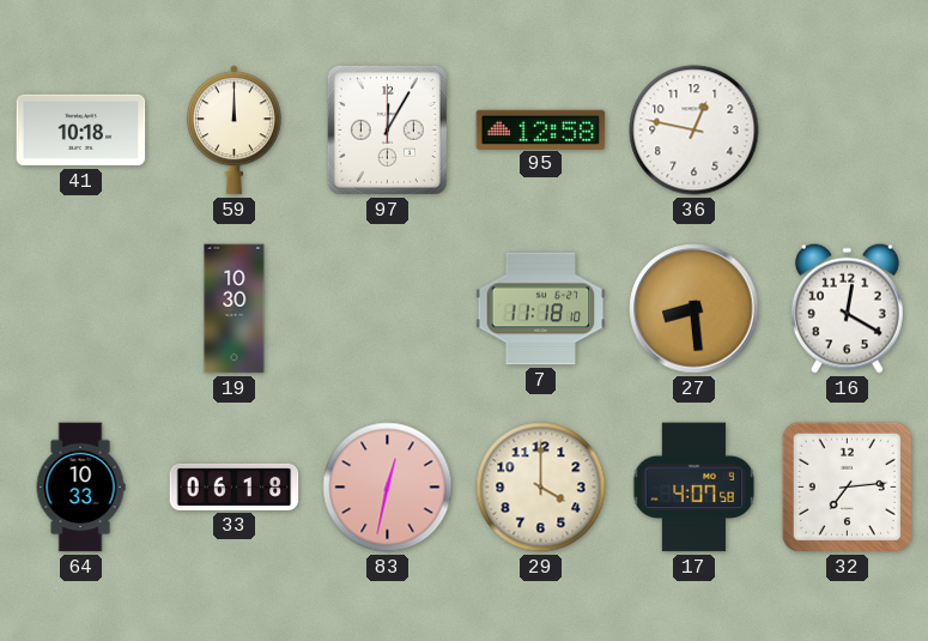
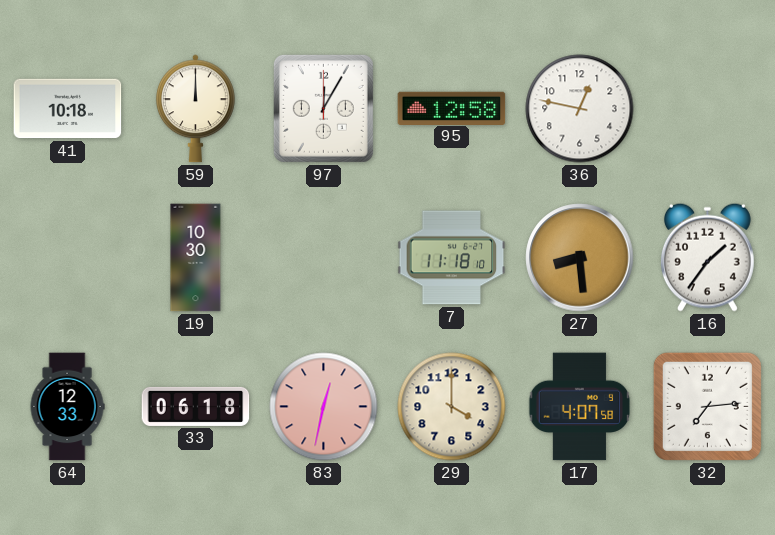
16: 12:20 -> 1:36
64: 10:33 -> 12:33
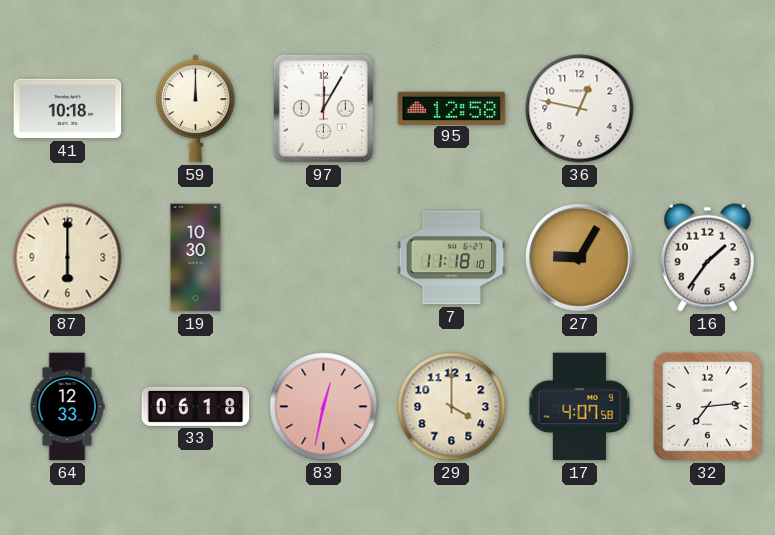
87: none -> 6:00
27: 8:29 -> 9:05
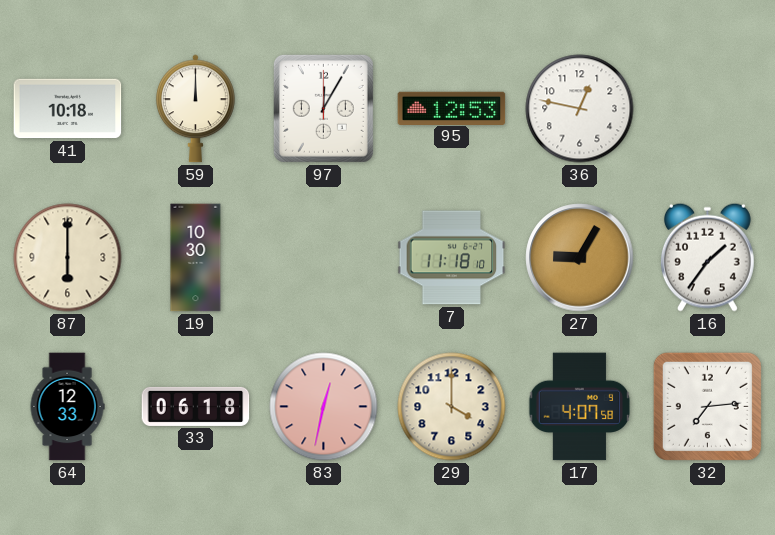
95: 12:58 -> 12:53
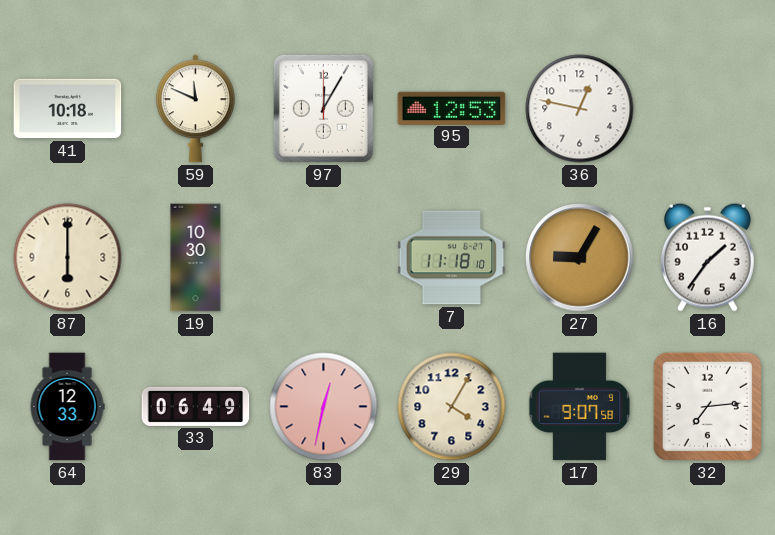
59: 12:00 -> 11:49
33: 06:18 -> 06:49
29: 4:00 -> 4:05
17: 4:07 -> 9:07
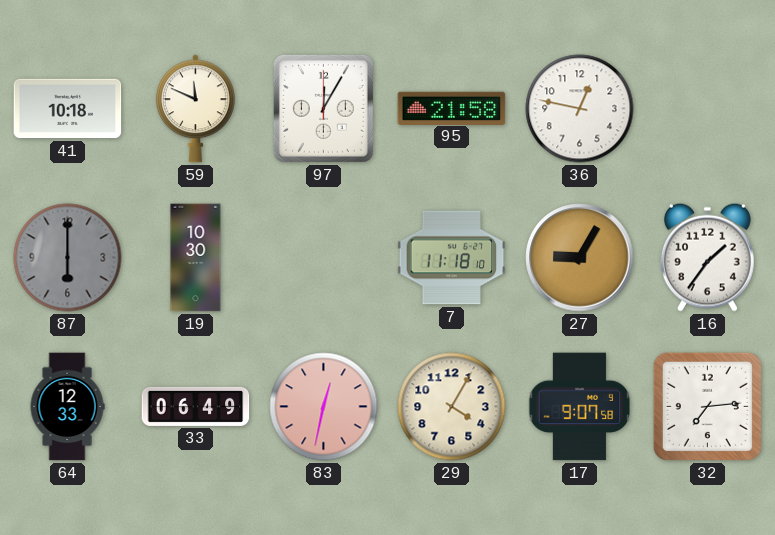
95: 12:53 -> 21:58
87 dial: cream -> grey
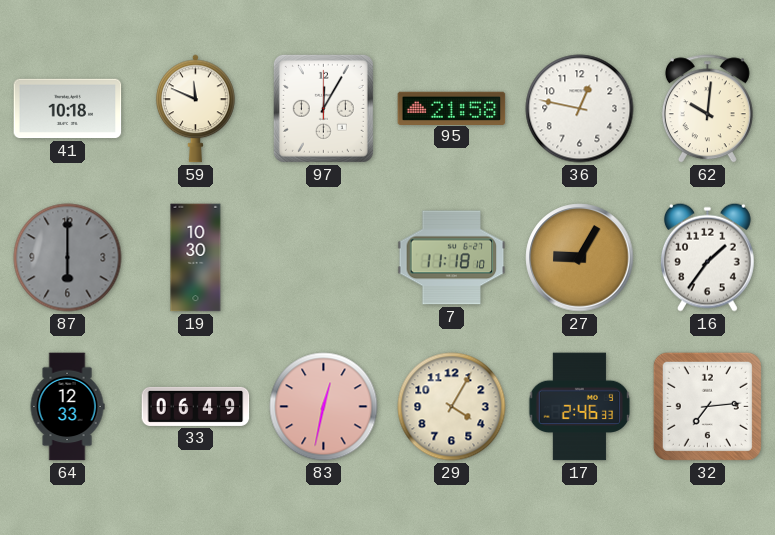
62: none -> 10:01
17: 9:07 -> 2:46
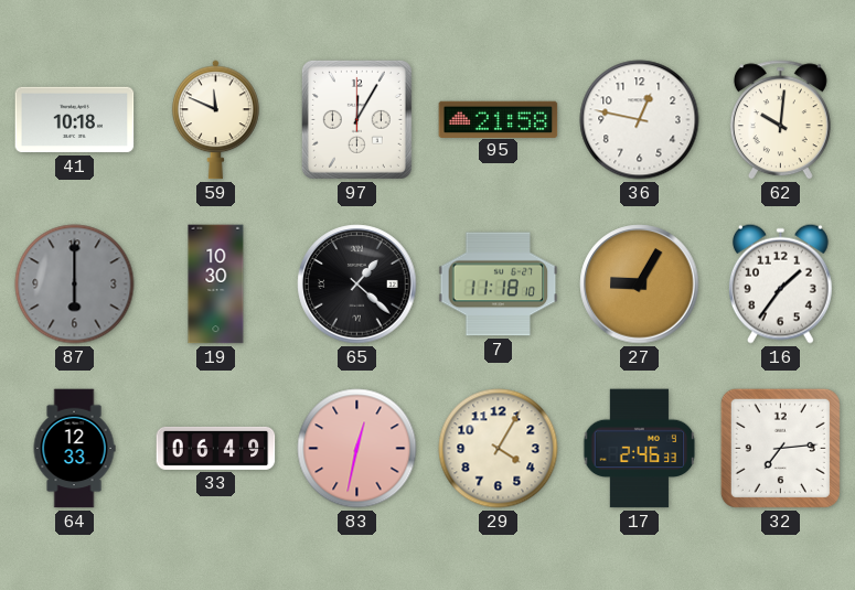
65: none -> 1:22
